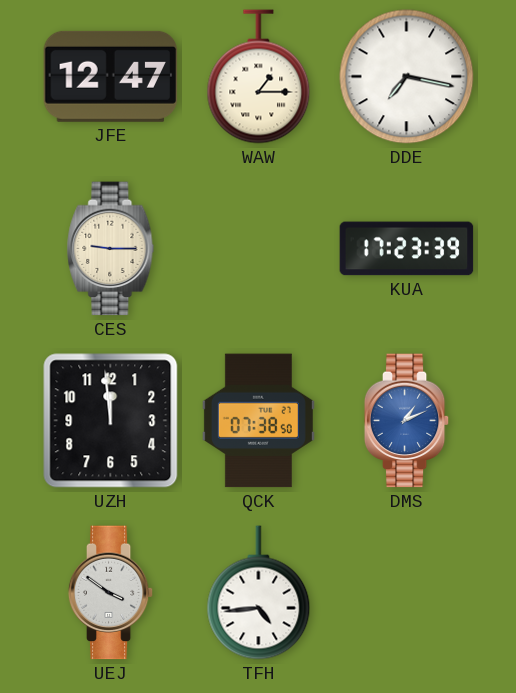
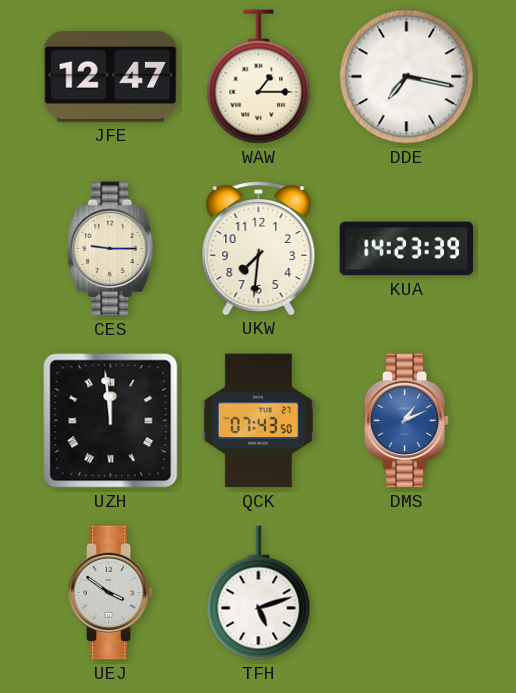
UKW: none -> 7:31
KUA: 17:23 -> 14:23
UZH numerals: Arabic -> Roman
QCK: 07:38 -> 07:43
TFH: 4:44 -> 5:12
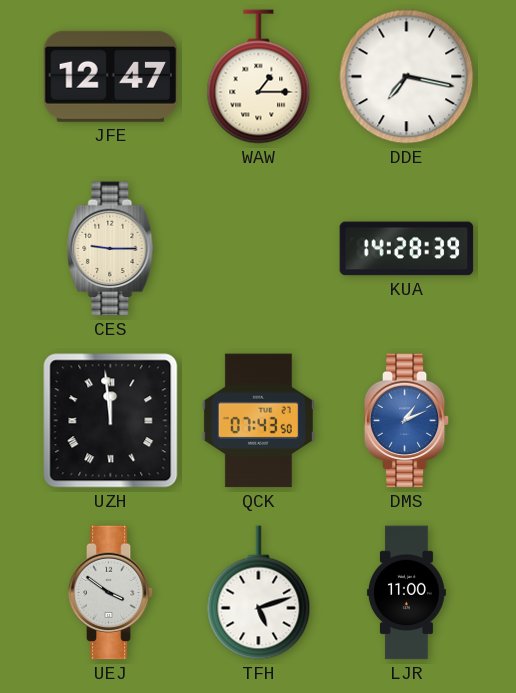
UKW: 7:31 -> none
KUA: 14:23 -> 14:28
LJR: none -> 11:00
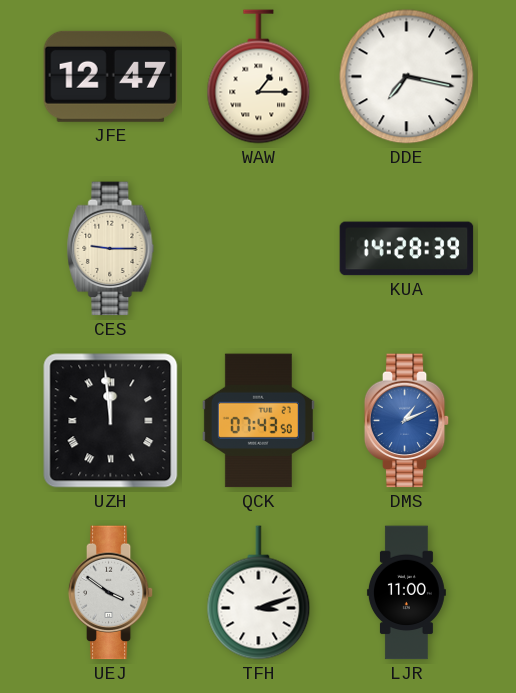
TFH: 5:12 -> 3:12
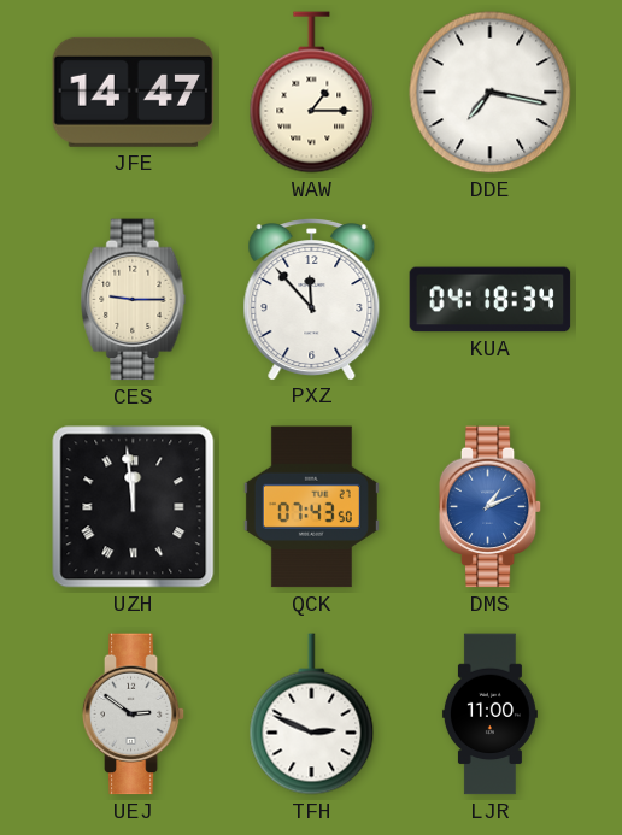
JFE: 12:47 -> 14:47
PXZ: none -> 11:53
KUA: 14:28 -> 04:18
UEJ: 3:51 -> 2:51
TFH: 3:12 -> 2:49
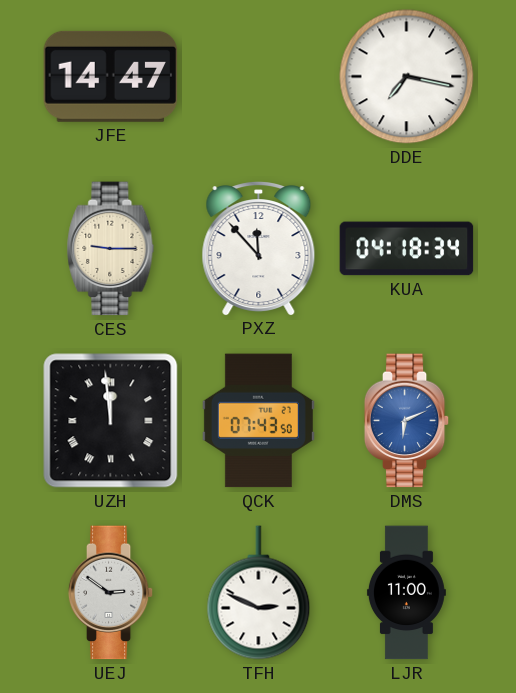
WAW: 1:15 -> none
DMS: 1:11 -> 6:11
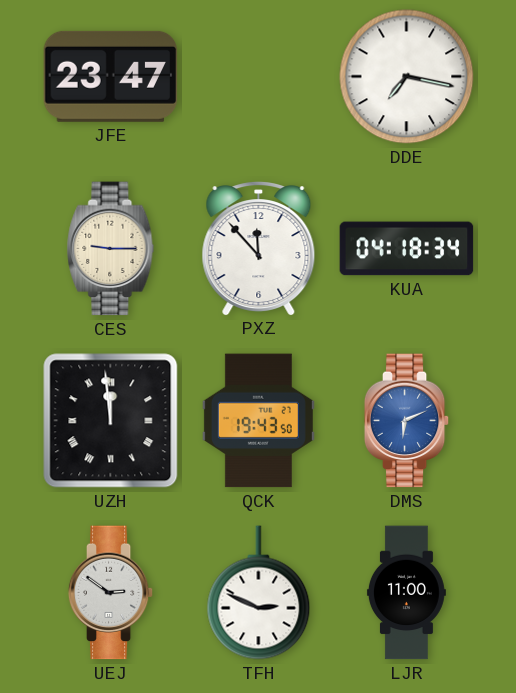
JFE: 14:47 -> 23:47
QCK: 07:43 -> 19:43
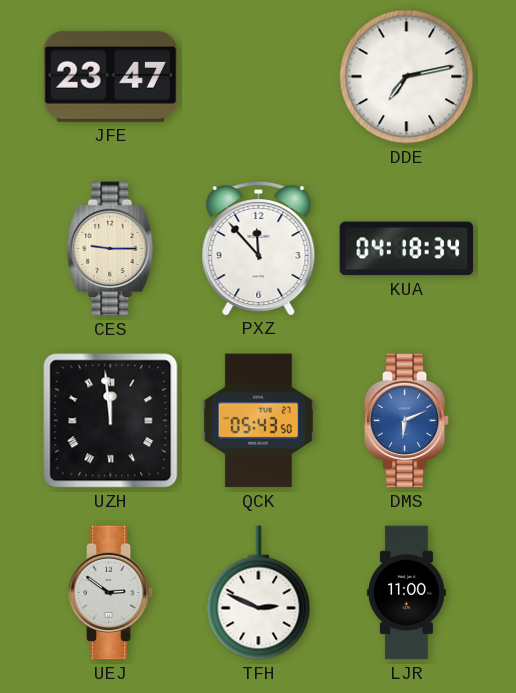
DDE: 7:17 -> 7:13
QCK: 19:43 -> 05:43
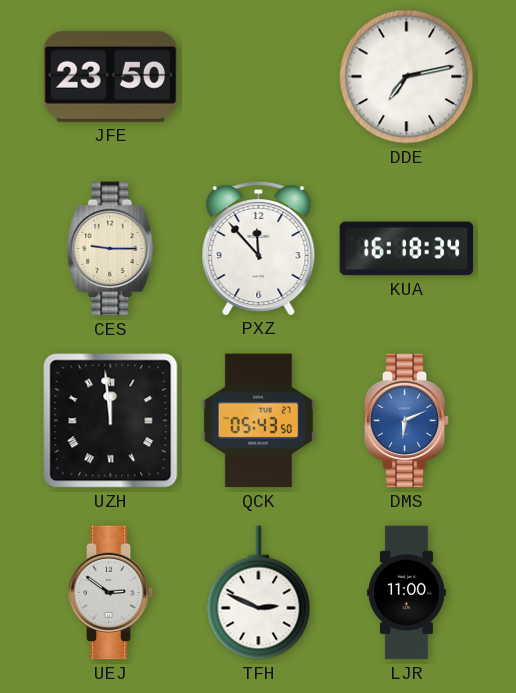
JFE: 23:47 -> 23:50
KUA: 04:18 -> 16:18
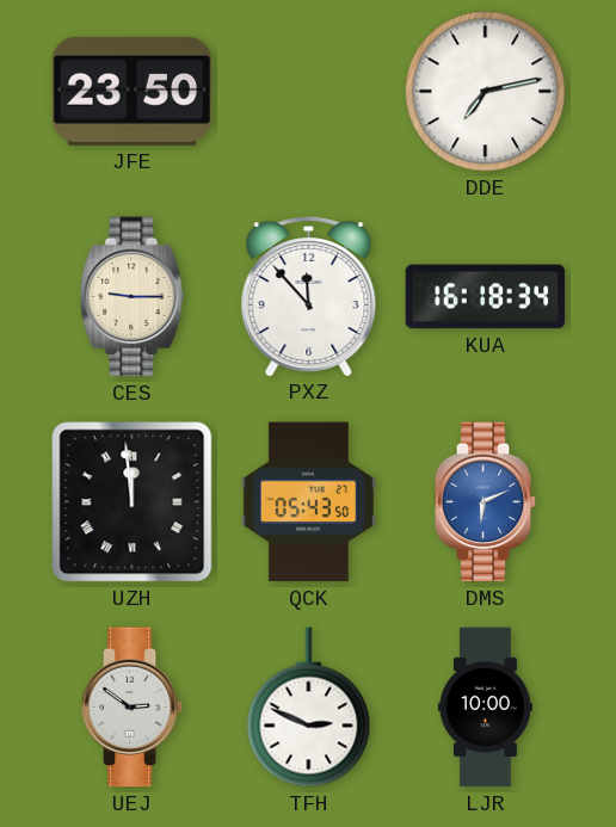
LJR: 11:00 -> 10:00
